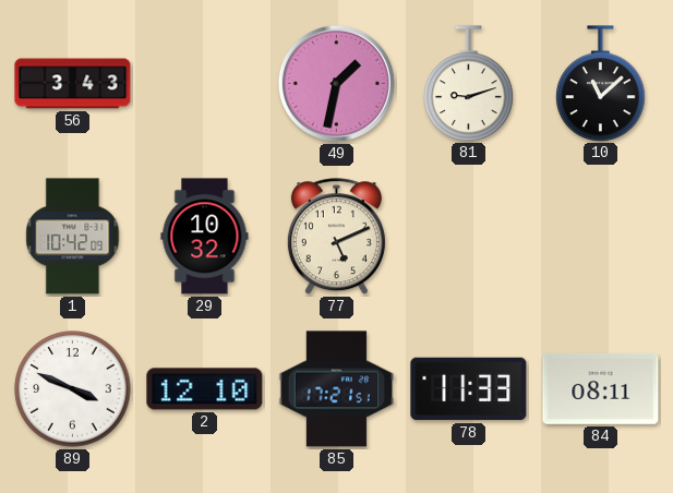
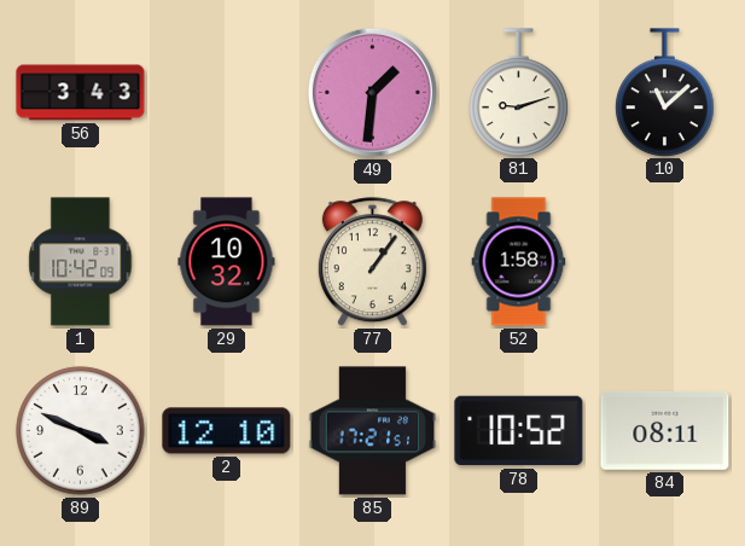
49: 1:32 -> 1:31
77: 5:11 -> 1:06
52: none -> 1:58
78: 11:33 -> 10:52
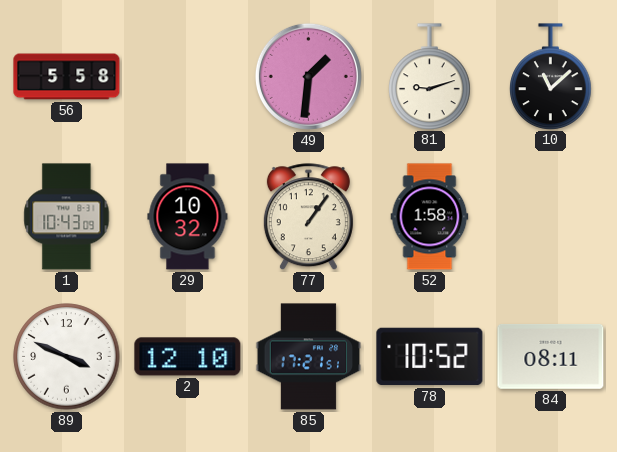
56: 3:43 -> 5:58
1: 10:42 -> 10:43
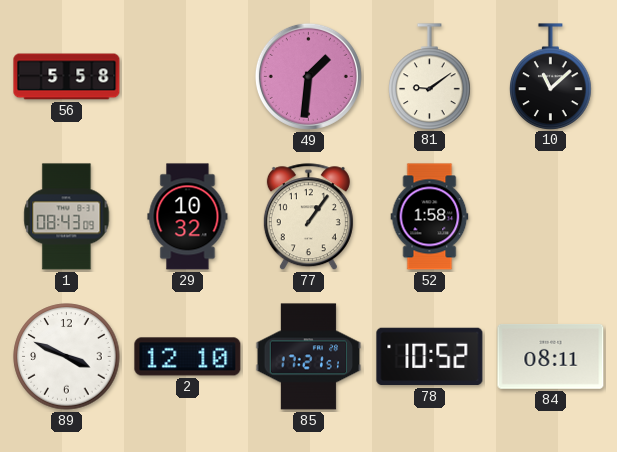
81: 9:12 -> 9:09
1: 10:43 -> 08:43
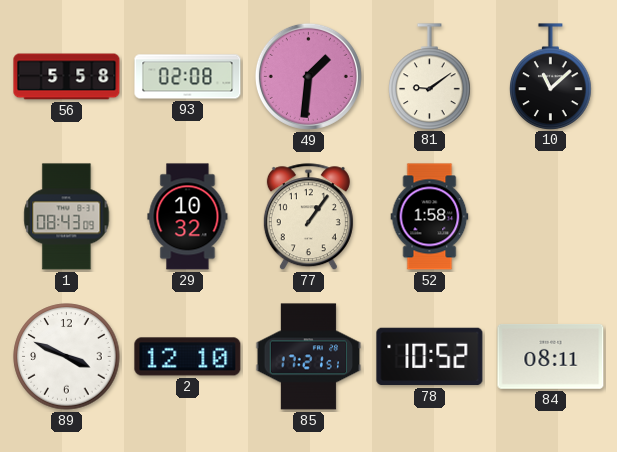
93: none -> 02:08
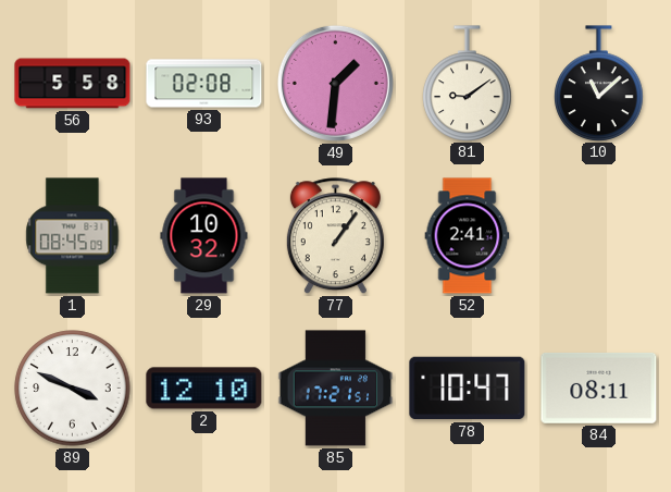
1: 08:43 -> 08:45
52: 1:58 -> 2:41
78: 10:52 -> 10:47
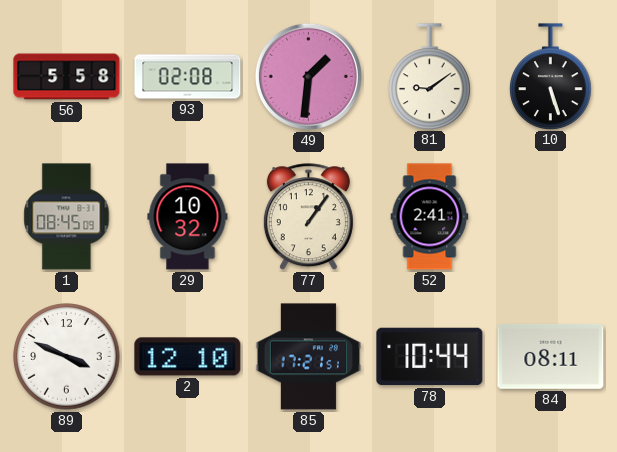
10: 11:08 -> 5:27
78: 10:47 -> 10:44
